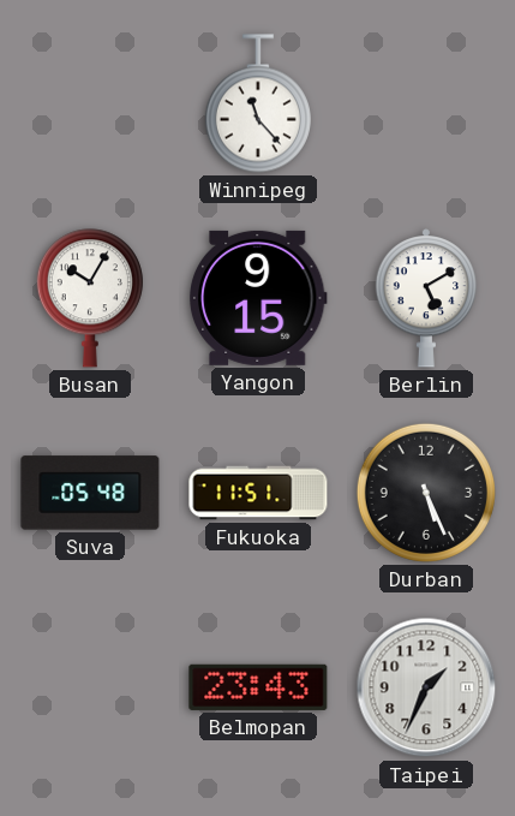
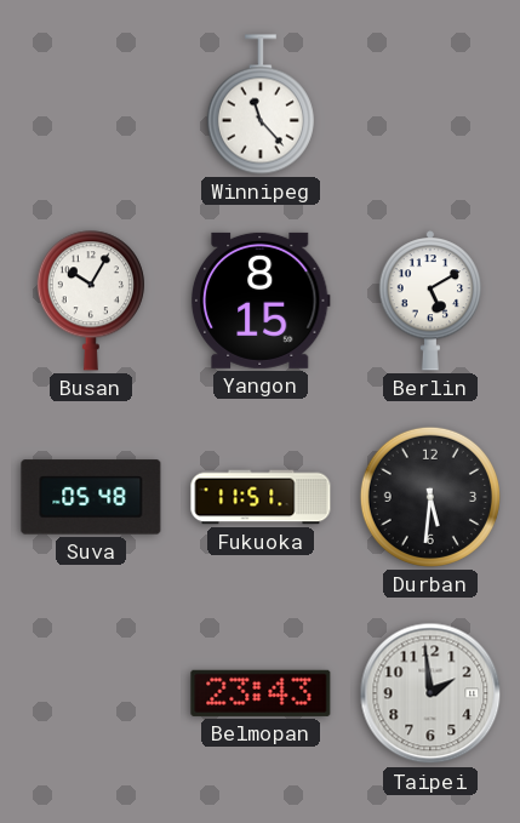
Yangon: 9:15 -> 8:15
Durban: 5:26 -> 5:31
Taipei: 1:34 -> 1:59
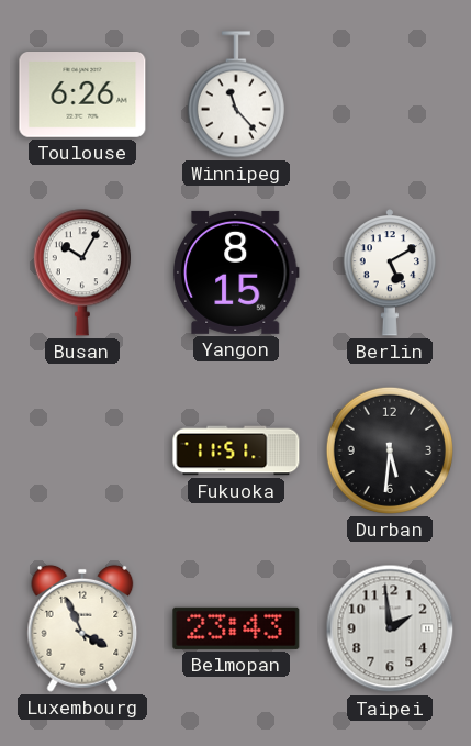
Toulouse: none -> 6:26
Suva: 05:48 -> none
Luxembourg: none -> 3:56
